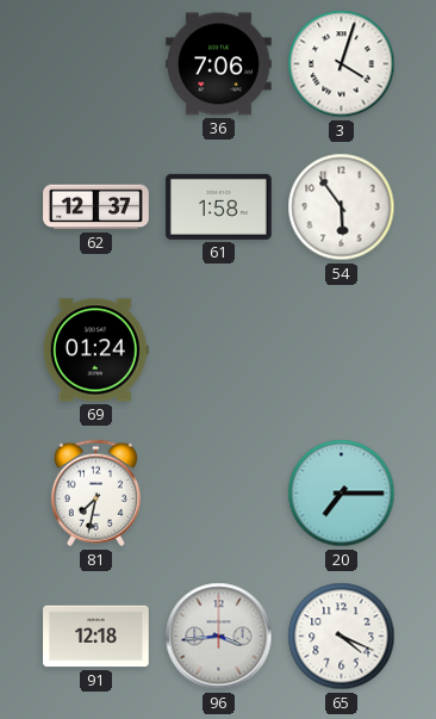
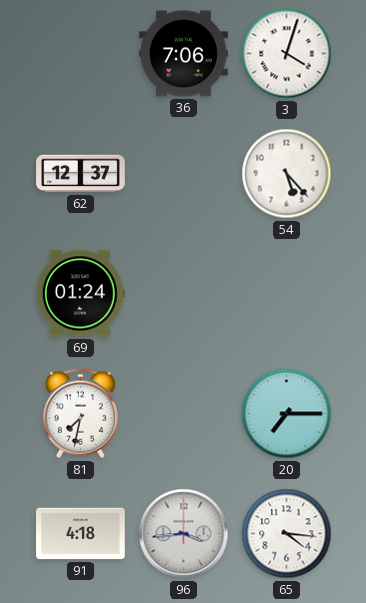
61: 1:58 -> none
54: 5:54 -> 5:23
91: 12:18 -> 4:18
65: 4:19 -> 4:16
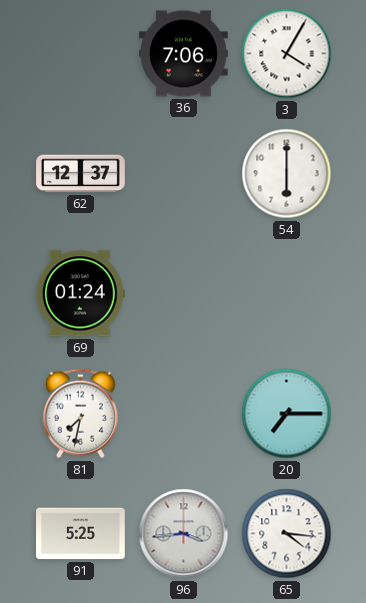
3: 4:03 -> 4:05
54: 5:23 -> 6:00
91: 4:18 -> 5:25
